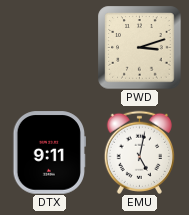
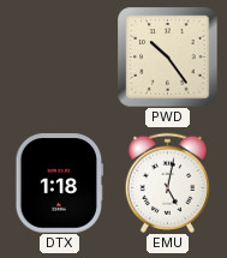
PWD: 3:12 -> 10:24
DTX: 9:11 -> 1:18
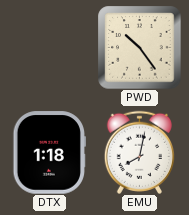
EMU: 5:02 -> 8:02
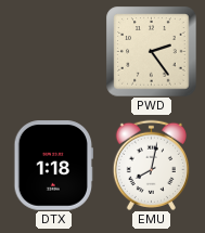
PWD: 10:24 -> 2:24
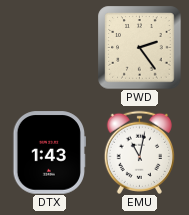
DTX: 1:18 -> 1:43
EMU: 8:02 -> 11:02
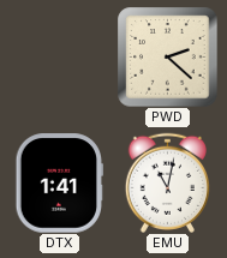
PWD: 2:24 -> 2:22
DTX: 1:43 -> 1:41
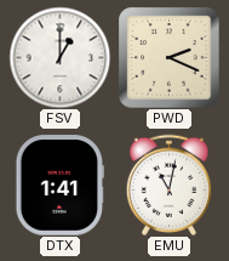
FSV: none -> 1:00
PWD: 2:22 -> 2:19
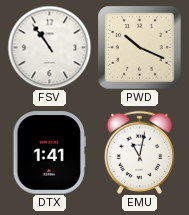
FSV: 1:00 -> 10:54
PWD: 2:19 -> 10:19
